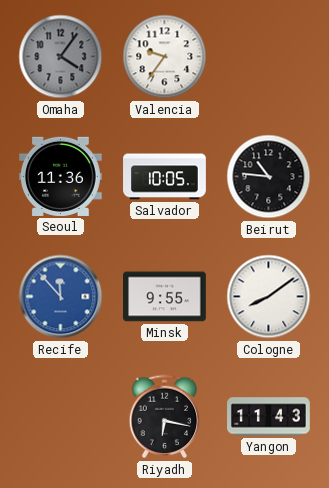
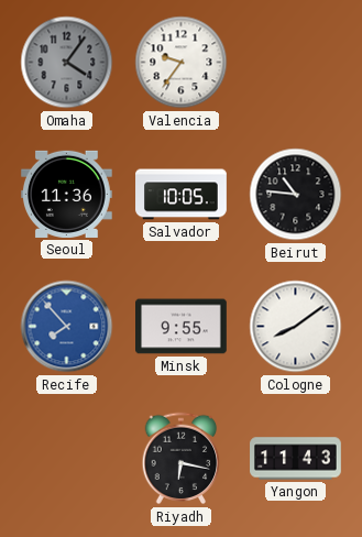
Recife: 11:53 -> 7:53
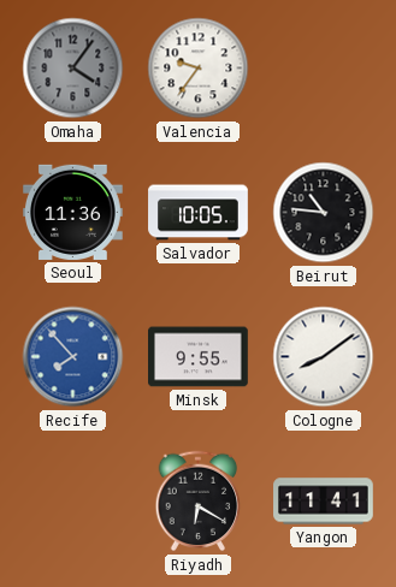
Riyadh: 6:17 -> 6:20
Yangon: 11:43 -> 11:41
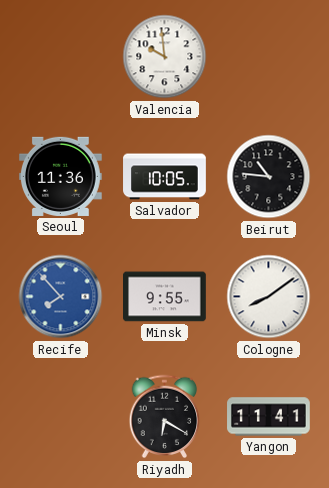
Omaha: 4:06 -> none
Valencia: 9:36 -> 9:59
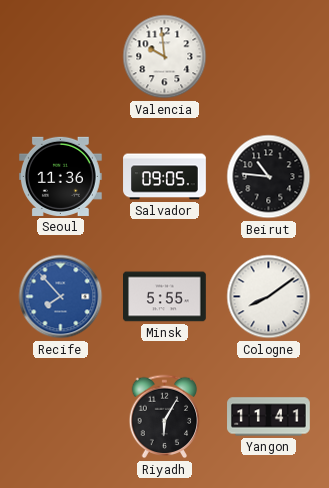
Salvador: 10:05 -> 09:05
Minsk: 9:55 -> 5:55
Riyadh: 6:20 -> 6:05
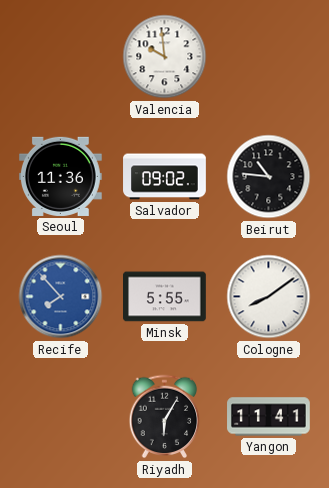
Salvador: 09:05 -> 09:02
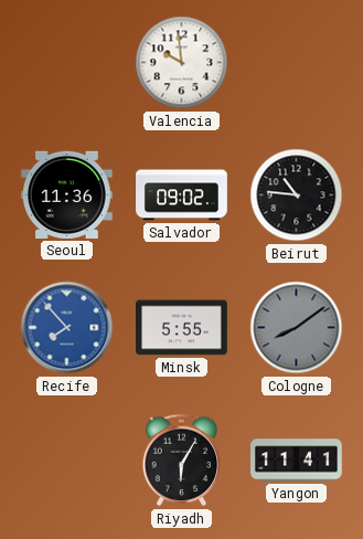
Cologne dial: white -> grey
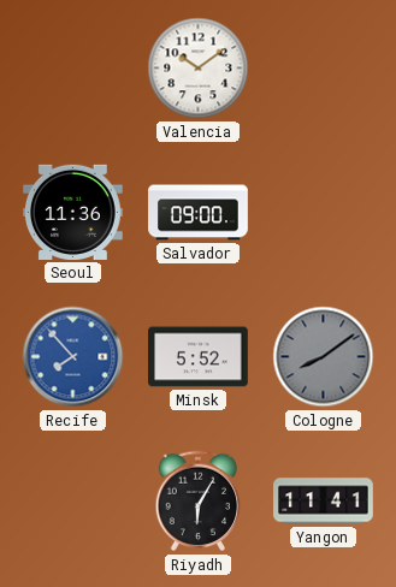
Valencia: 9:59 -> 10:09
Salvador: 09:02 -> 09:00
Beirut: 10:46 -> none
Minsk: 5:55 -> 5:52
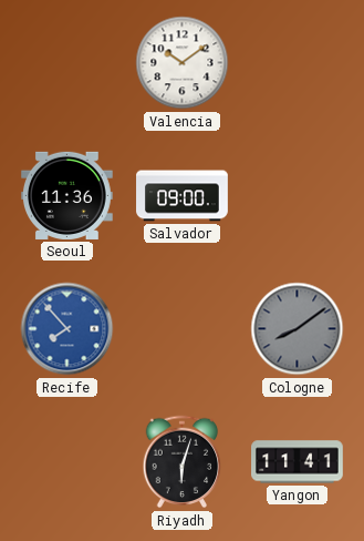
Minsk: 5:52 -> none
Riyadh: 6:05 -> 6:03
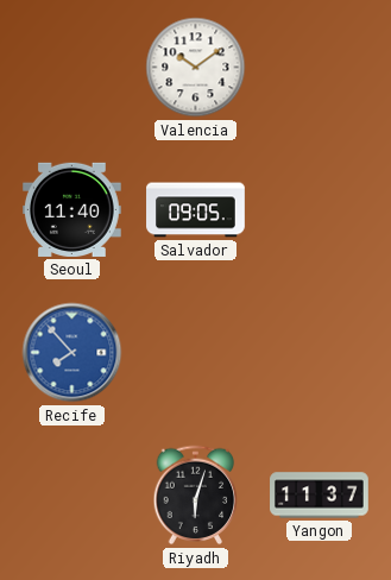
Seoul: 11:36 -> 11:40
Salvador: 09:00 -> 09:05
Cologne: 8:09 -> none
Yangon: 11:41 -> 11:37
